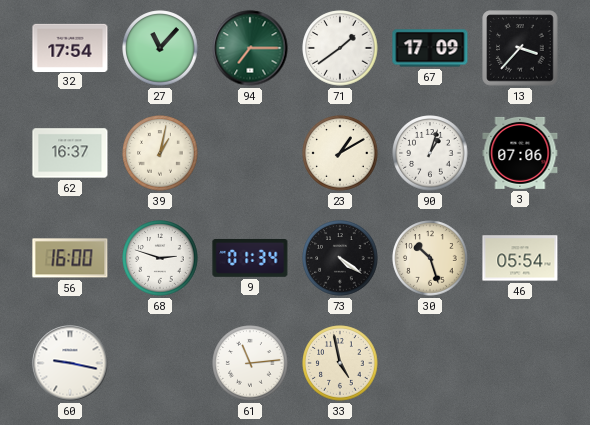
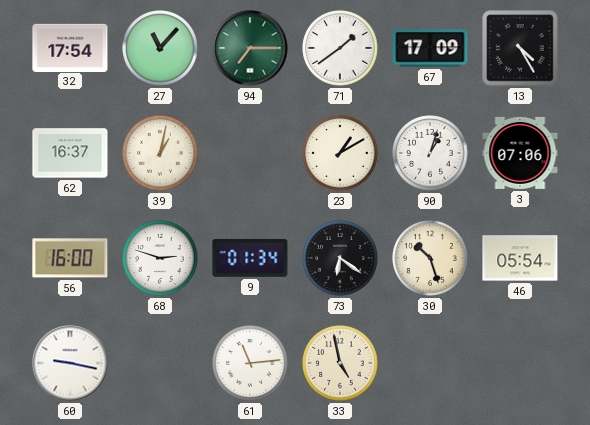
13: 3:37 -> 4:25
73: 4:21 -> 6:21
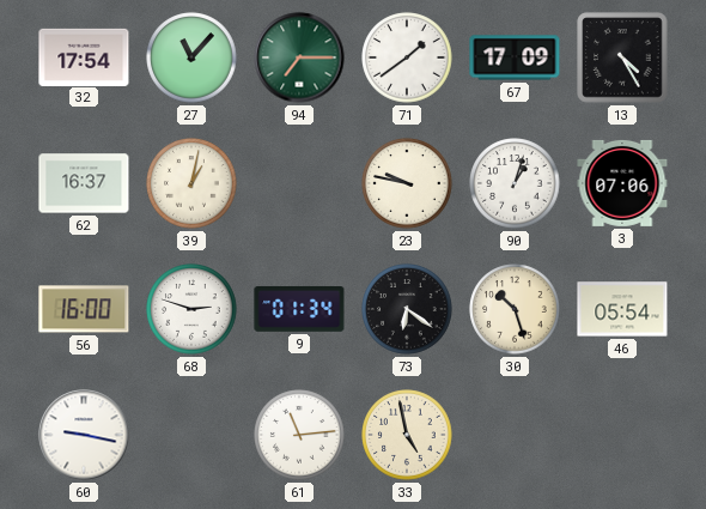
23: 1:10 -> 9:47
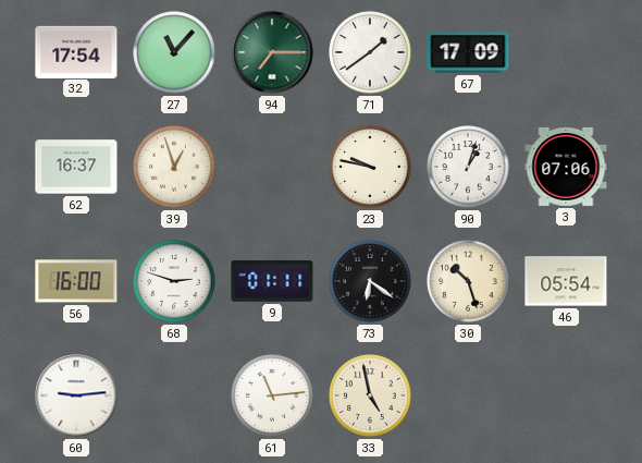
13: 4:25 -> none
39: 1:02 -> 12:57
9: 01:34 -> 01:11
60: 9:17 -> 9:14
